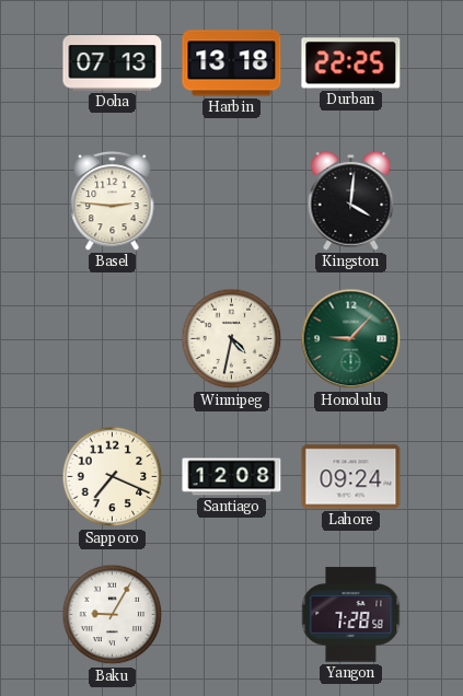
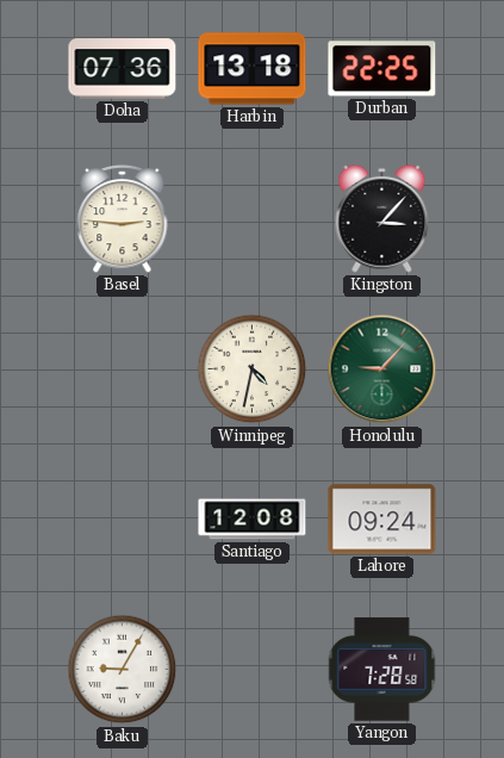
Doha: 07:13 -> 07:36
Kingston: 4:01 -> 3:07
Sapporo: 7:19 -> none
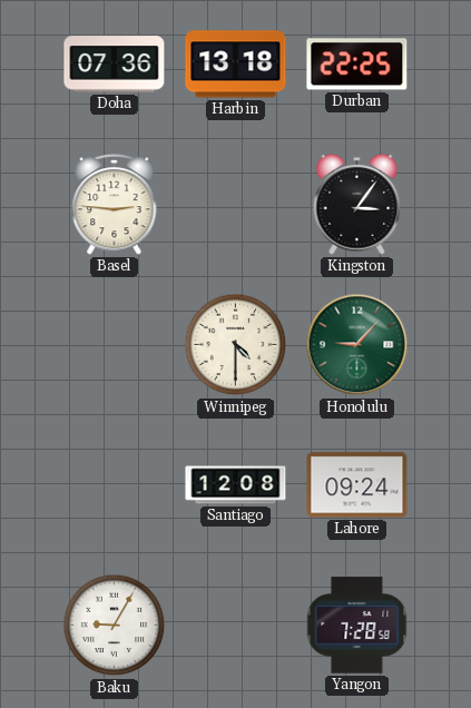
Kingston: 3:07 -> 3:06
Winnipeg: 4:32 -> 4:30
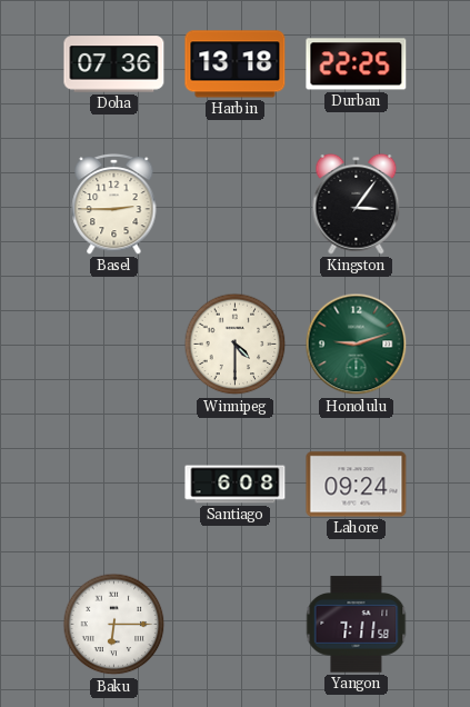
Basel: 2:46 -> 2:45
Honolulu: 9:07 -> 9:12
Santiago: 12:08 -> 6:08
Baku: 9:05 -> 6:15
Yangon: 7:28 -> 7:11
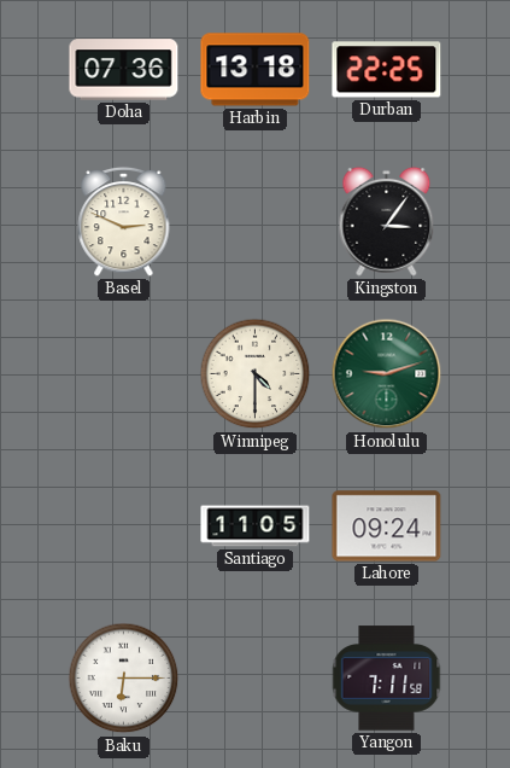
Basel: 2:45 -> 2:49
Santiago: 6:08 -> 11:05
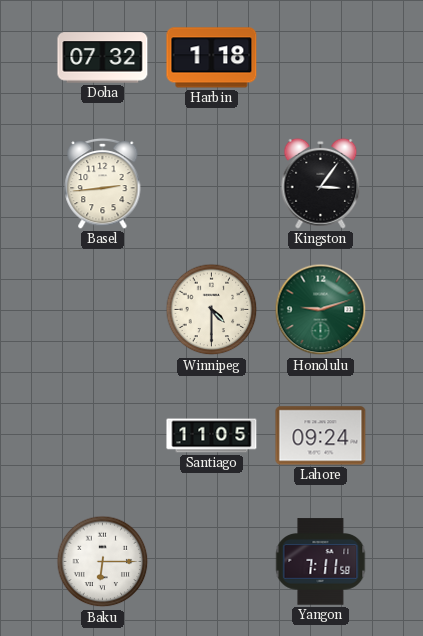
Doha: 07:36 -> 07:32
Harbin: 13:18 -> 1:18
Durban: 22:25 -> none
Basel: 2:49 -> 2:44
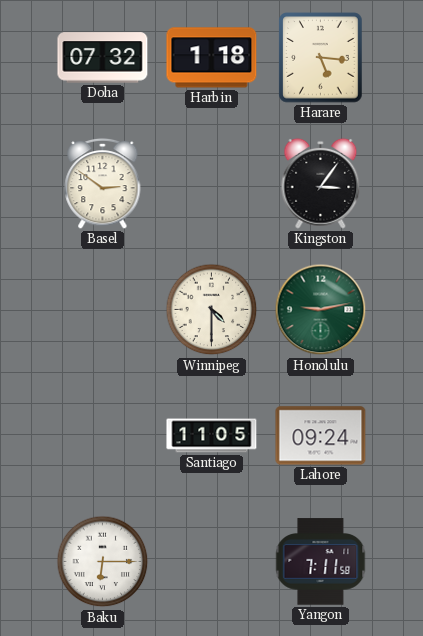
Harare: none -> 5:16
Basel: 2:44 -> 2:51
Honolulu: 9:12 -> 9:13
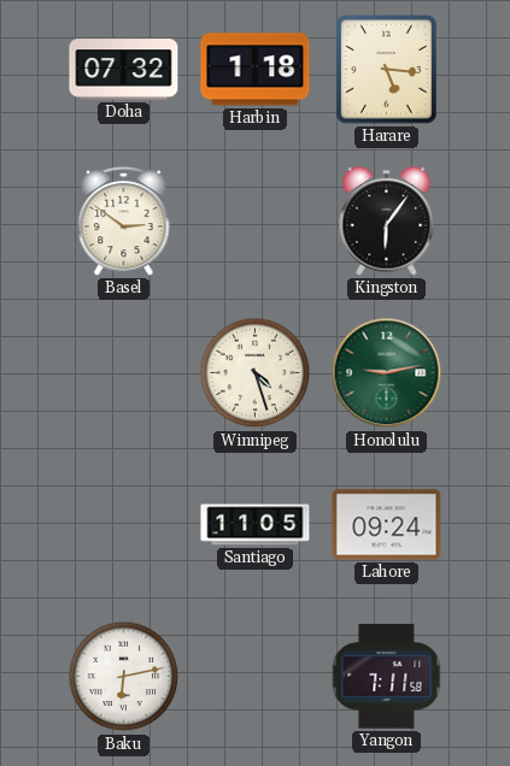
Kingston: 3:06 -> 6:06
Winnipeg: 4:30 -> 4:27
Baku: 6:15 -> 6:13
